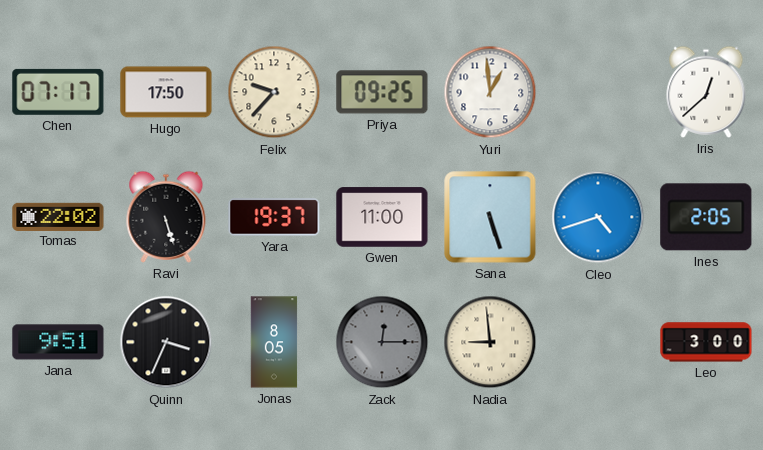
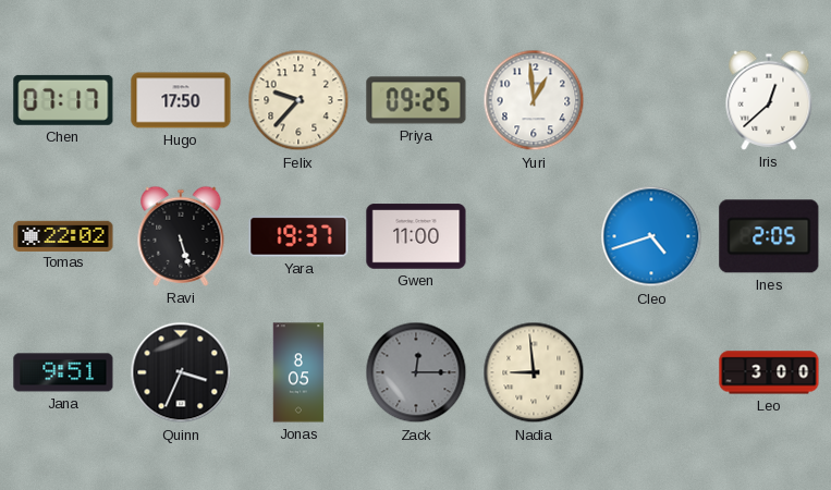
Sana: 5:27 -> none
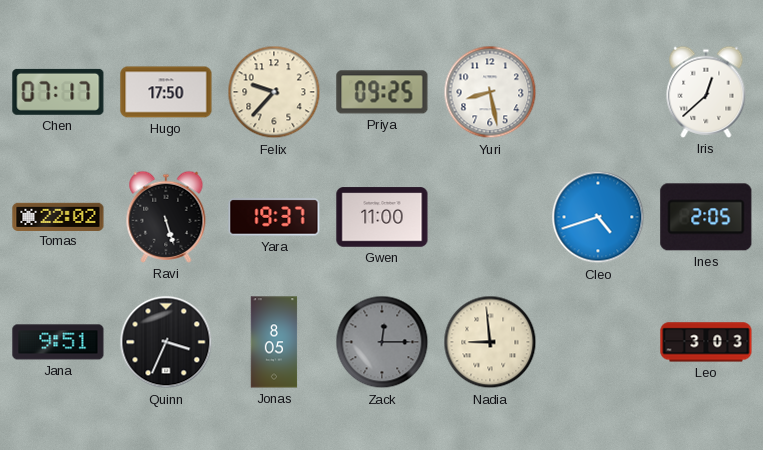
Yuri: 12:59 -> 8:28
Leo: 3:00 -> 3:03
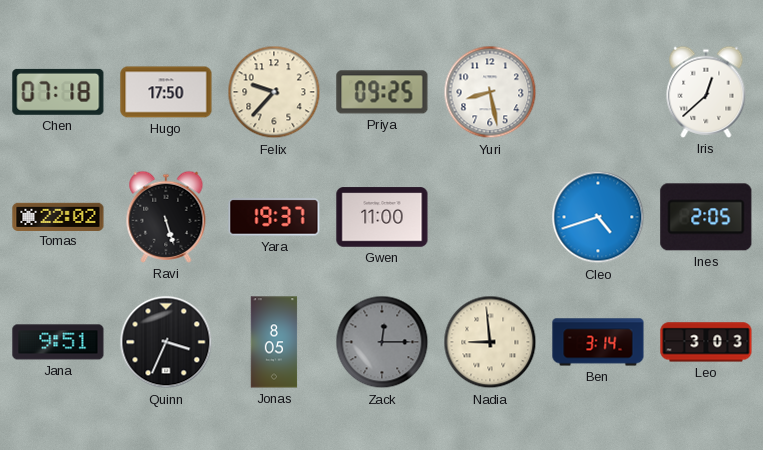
Chen: 07:17 -> 07:18
Ben: none -> 3:14
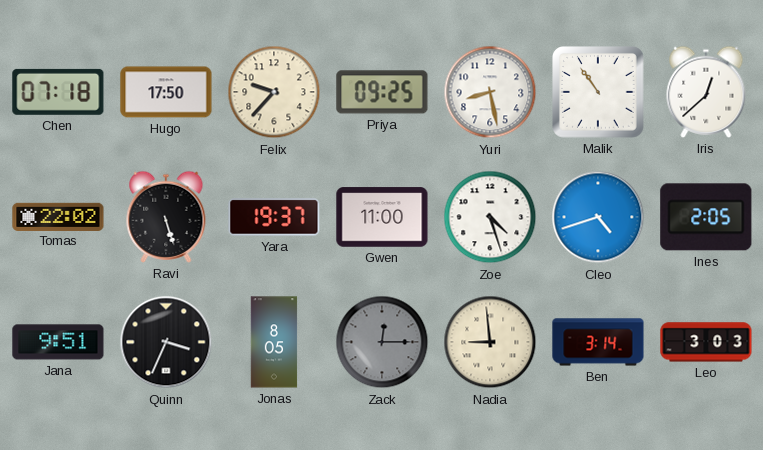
Malik: none -> 10:54
Zoe: none -> 4:27
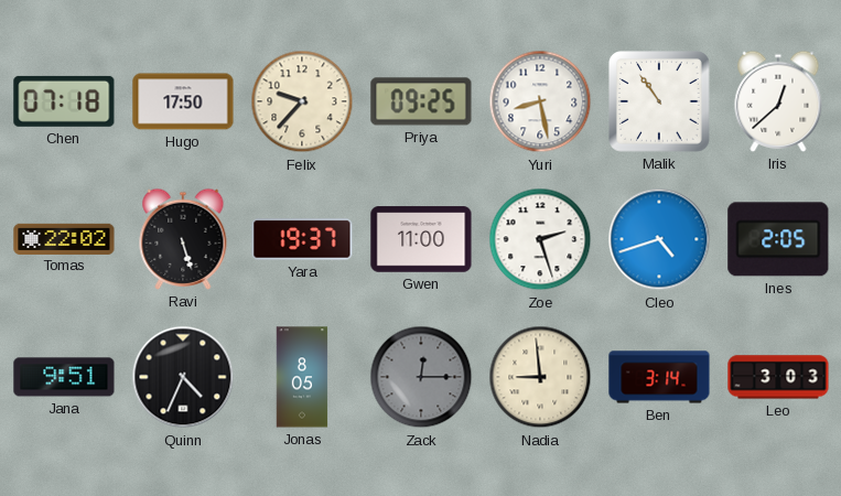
Zoe: 4:27 -> 2:27
Quinn: 3:34 -> 4:34
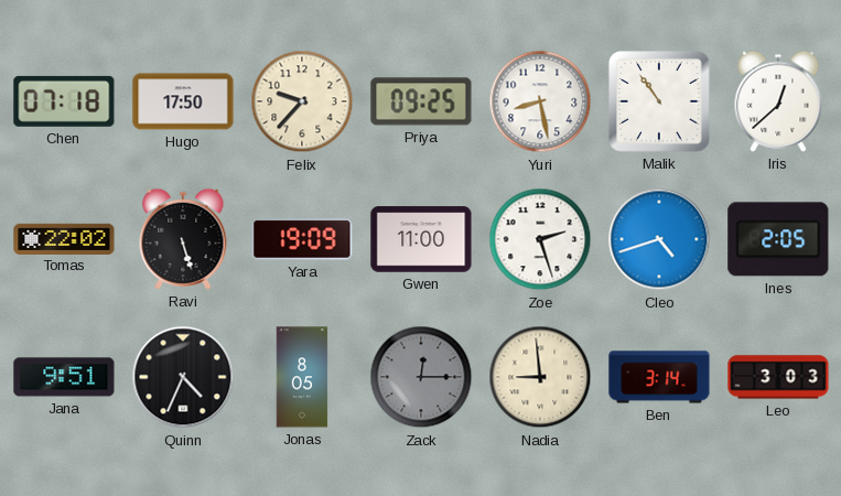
Yara: 19:37 -> 19:09
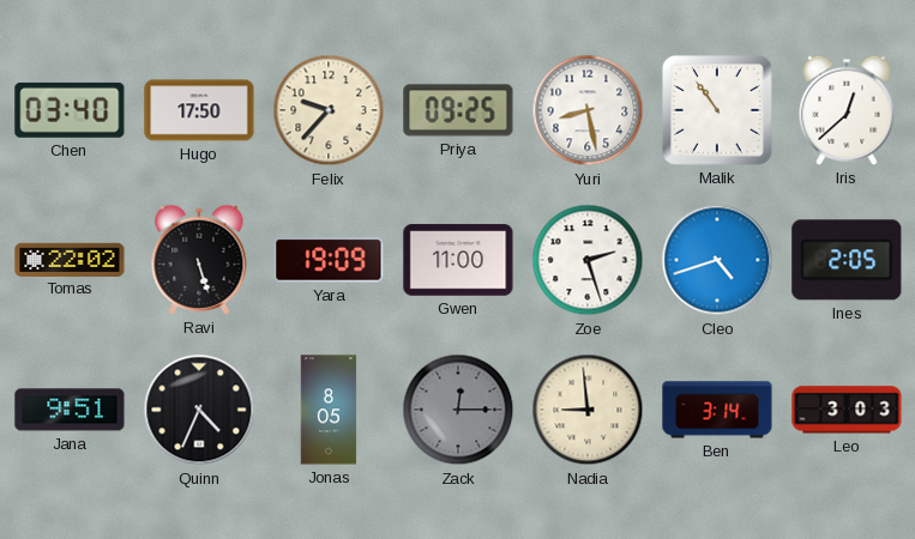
Chen: 07:18 -> 03:40
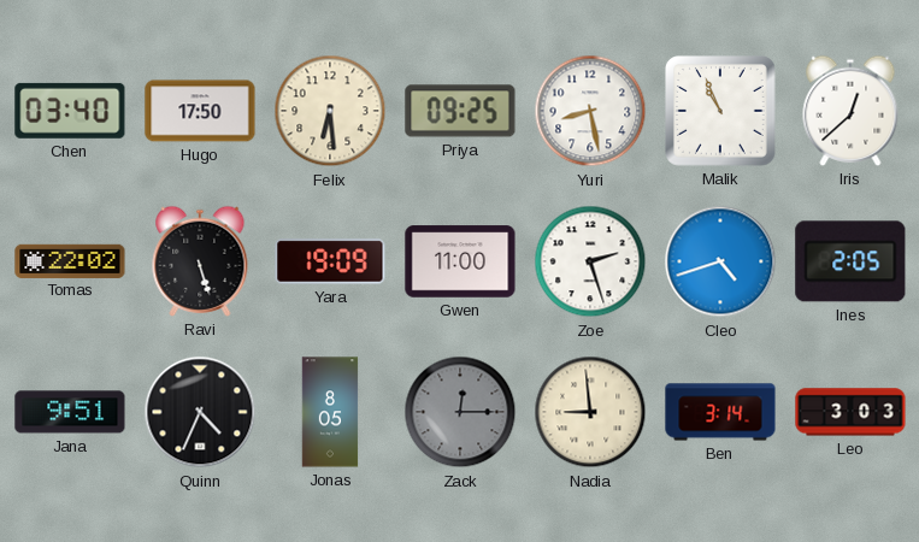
Felix: 9:37 -> 6:29
Malik: 10:54 -> 10:56
